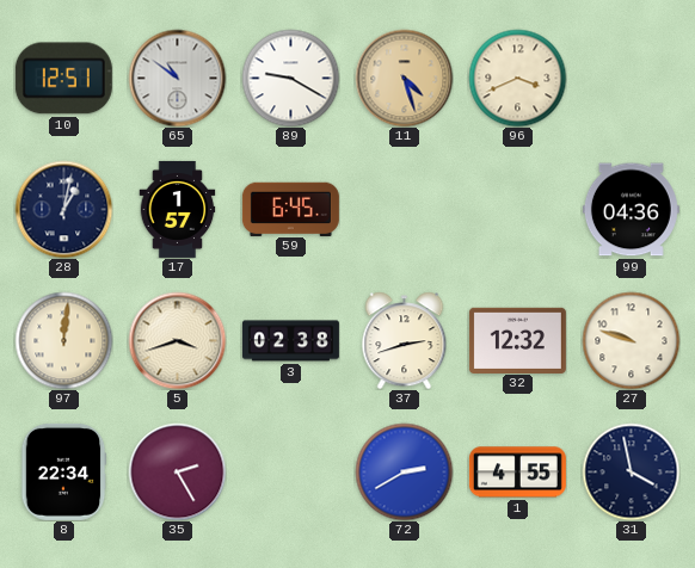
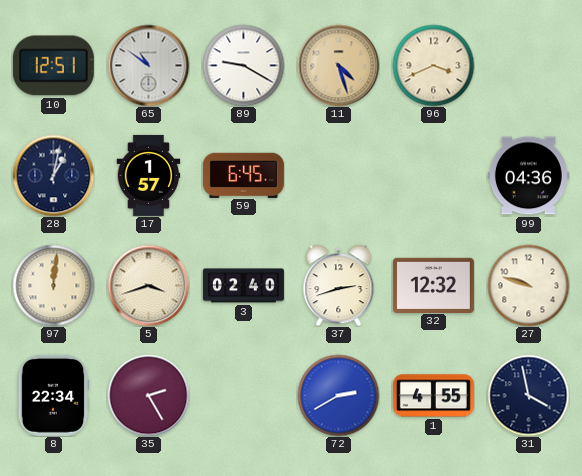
3: 02:38 -> 02:40
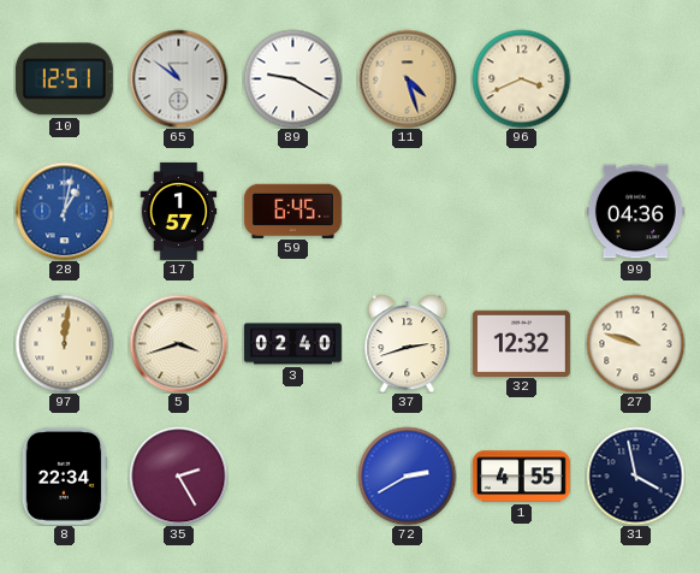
28 dial: navy -> blue
